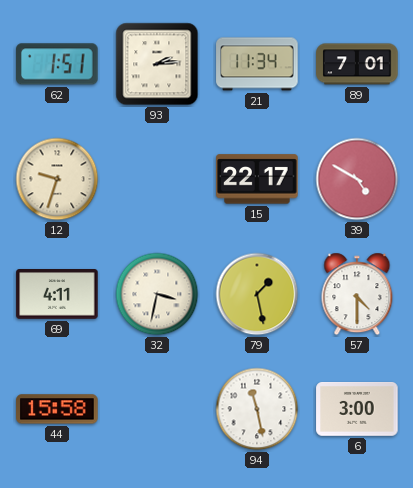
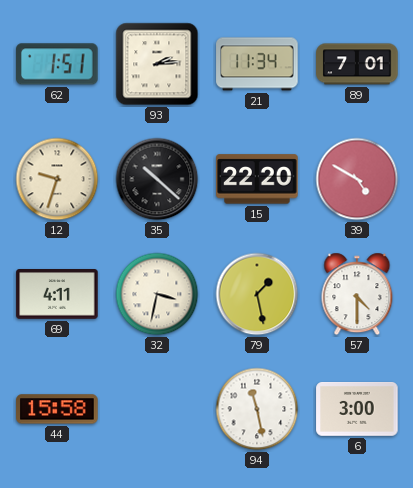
35: none -> 10:22
15: 22:17 -> 22:20
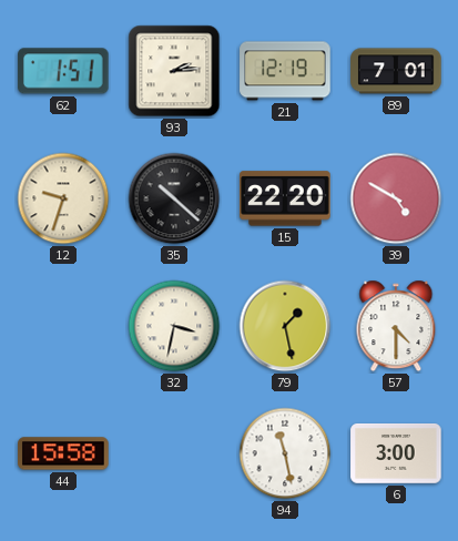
21: 11:34 -> 12:19
69: 4:11 -> none
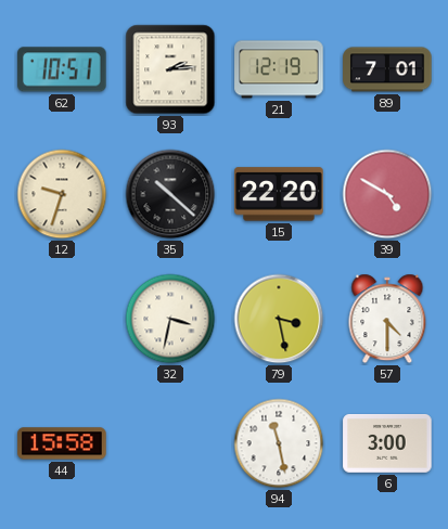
62: 1:51 -> 10:51
79: 1:28 -> 3:28
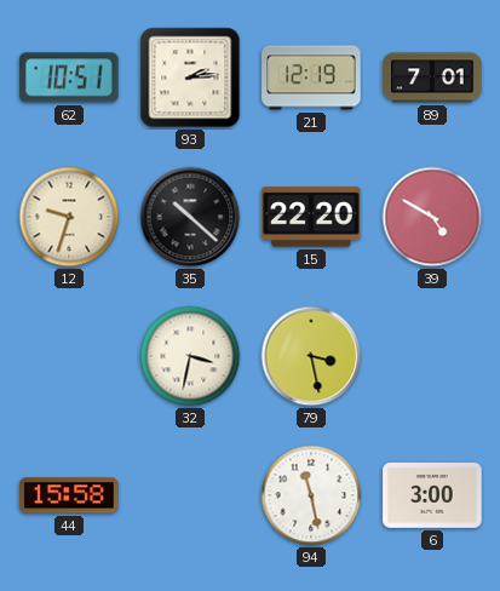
57: 4:30 -> none
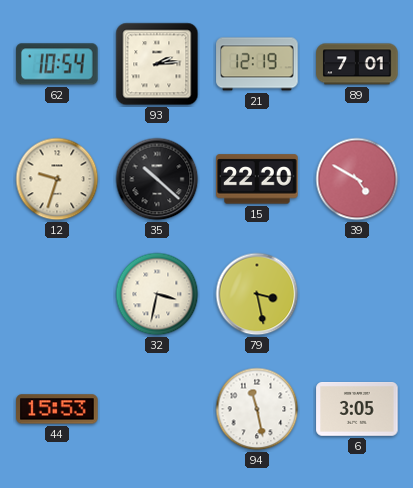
62: 10:51 -> 10:54
44: 15:58 -> 15:53
6: 3:00 -> 3:05
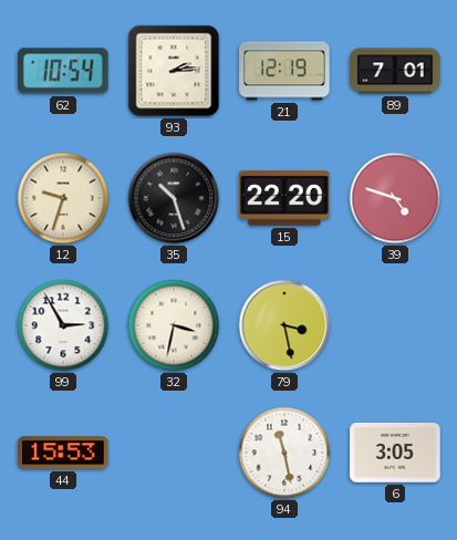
35: 10:22 -> 10:27
39: 4:50 -> 4:48
99: none -> 2:55
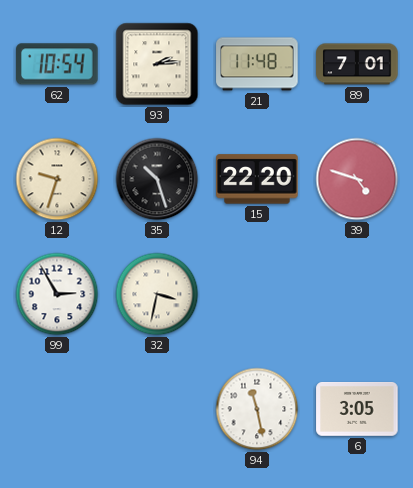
21: 12:19 -> 11:48
79: 3:28 -> none
44: 15:53 -> none
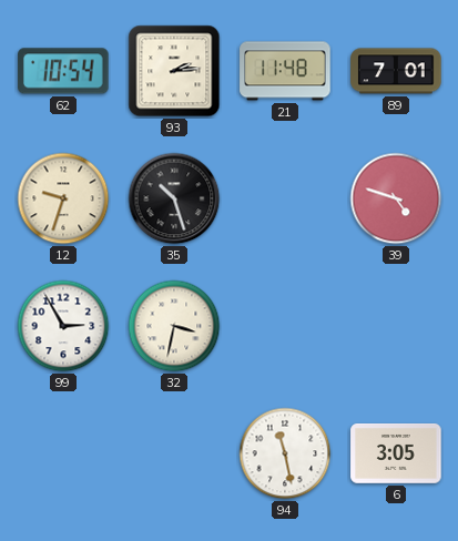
15: 22:20 -> none
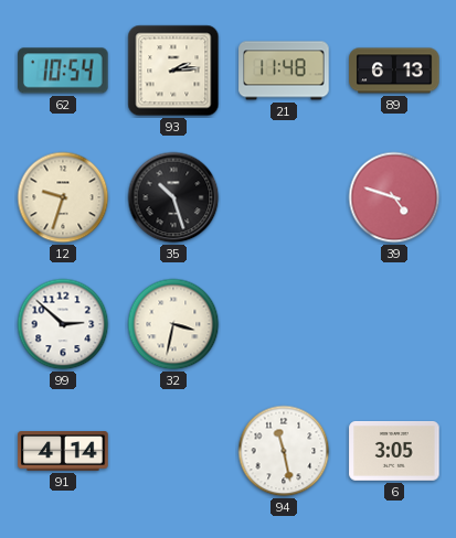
89: 7:01 -> 6:13
99: 2:55 -> 2:52
91: none -> 4:14
